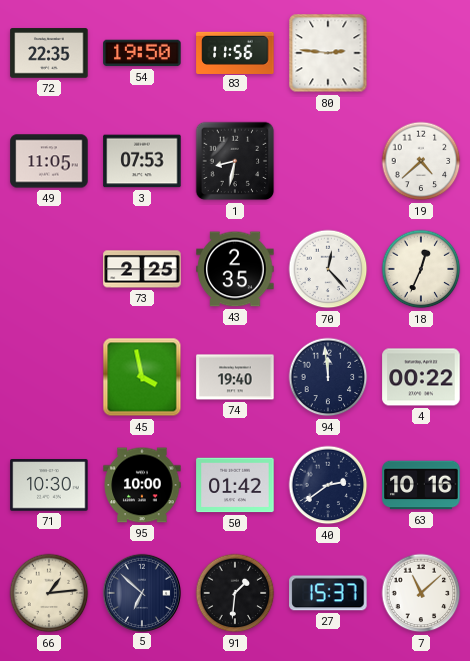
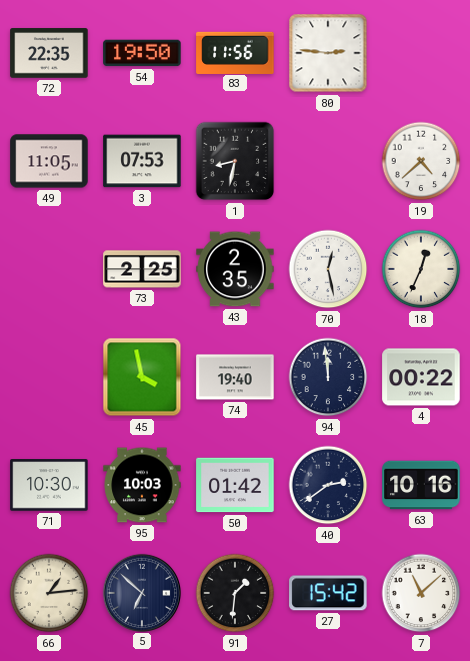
70: 12:23 -> 12:28
95: 10:00 -> 10:03
27: 15:37 -> 15:42
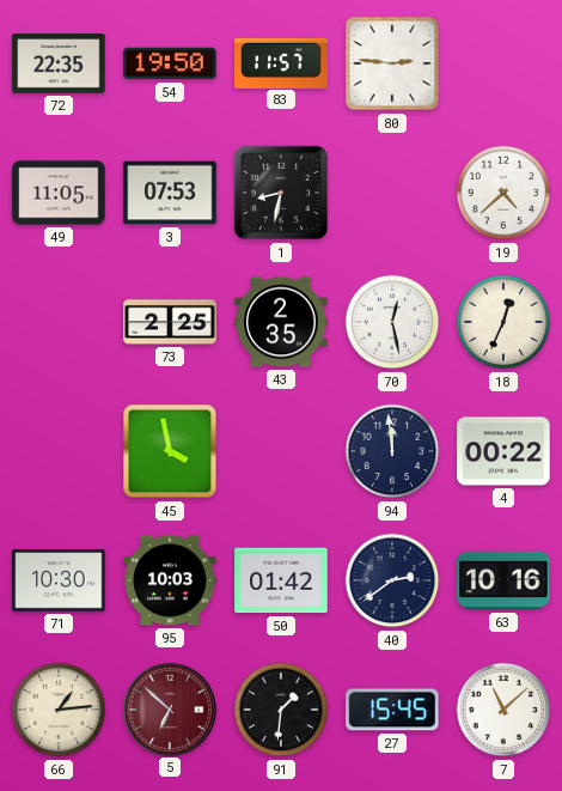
83: 11:56 -> 11:57
74: 19:40 -> none
5 dial: navy -> burgundy
27: 15:42 -> 15:45
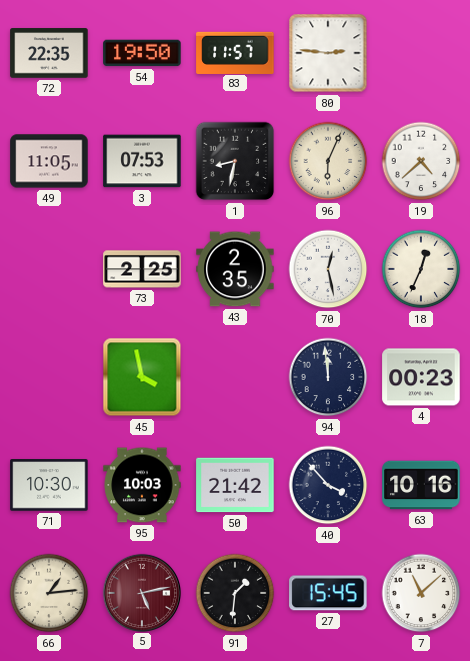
96: none -> 6:04
4: 00:22 -> 00:23
50: 01:42 -> 21:42
40: 2:39 -> 3:53
5: 6:52 -> 5:13
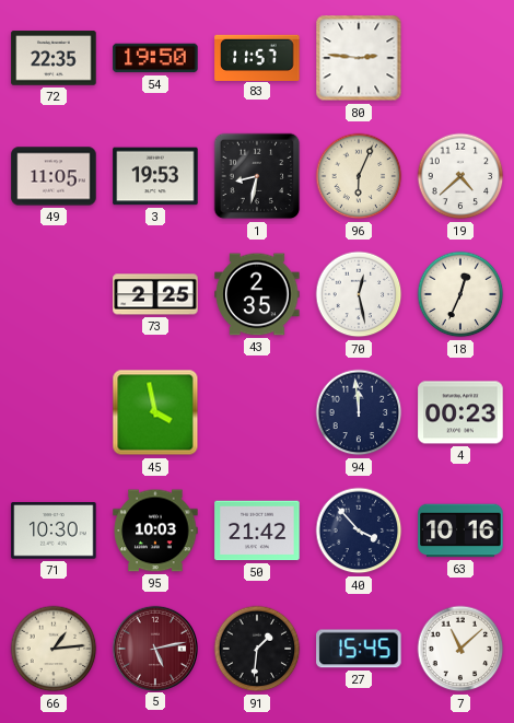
3: 07:53 -> 19:53
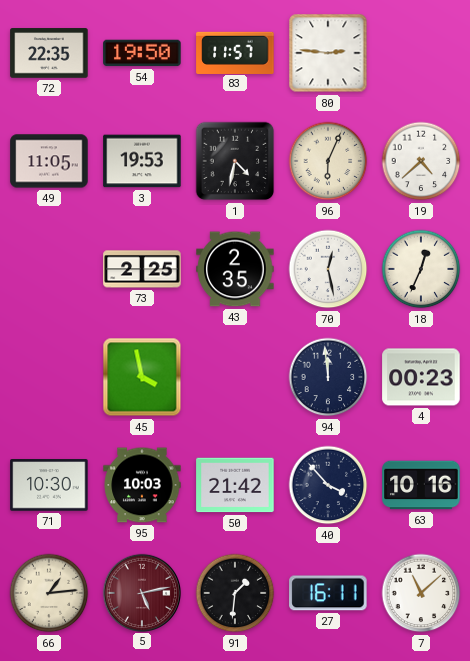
1: 8:32 -> 4:32
27: 15:45 -> 16:11
